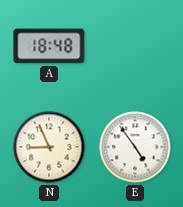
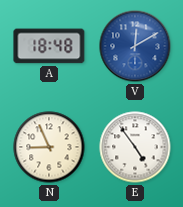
V: none -> 12:10
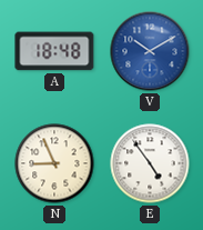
V: 12:10 -> 10:10
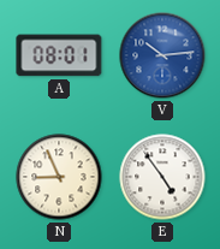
A: 18:48 -> 08:01
V: 10:10 -> 10:14
